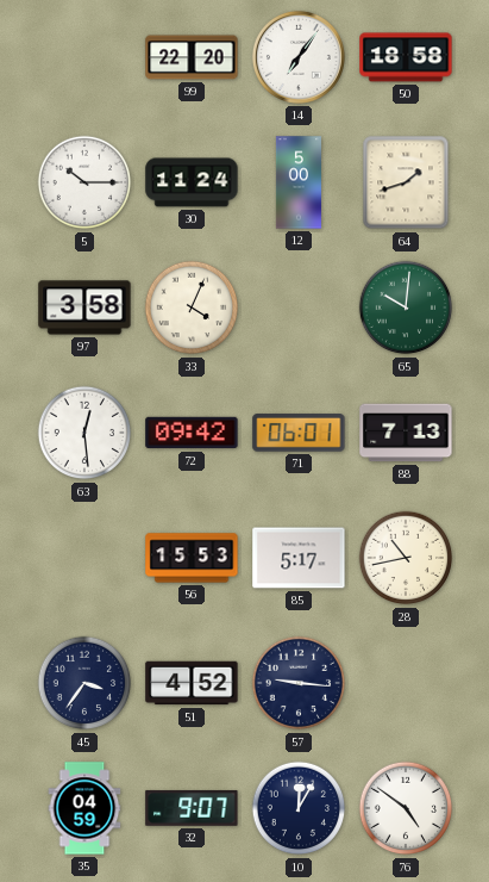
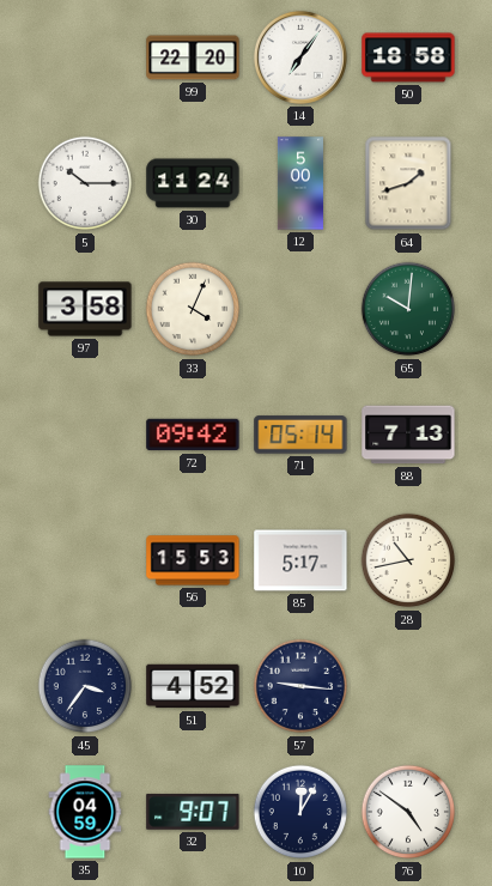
63: 12:29 -> none
71: 06:01 -> 05:14
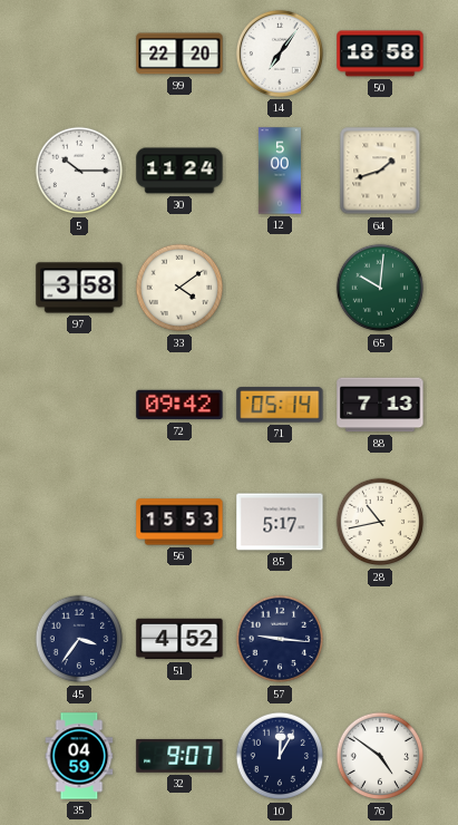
33: 4:04 -> 4:09
